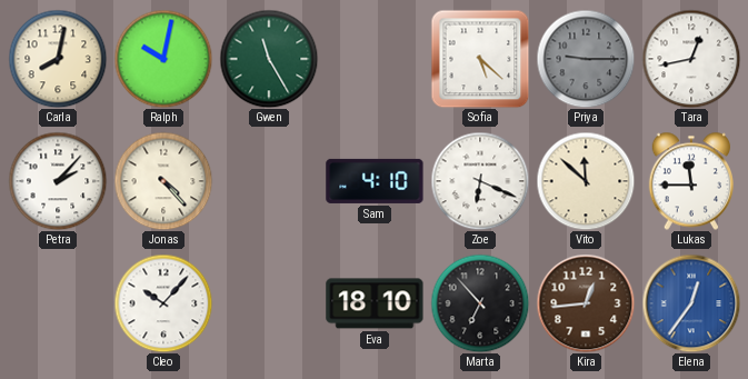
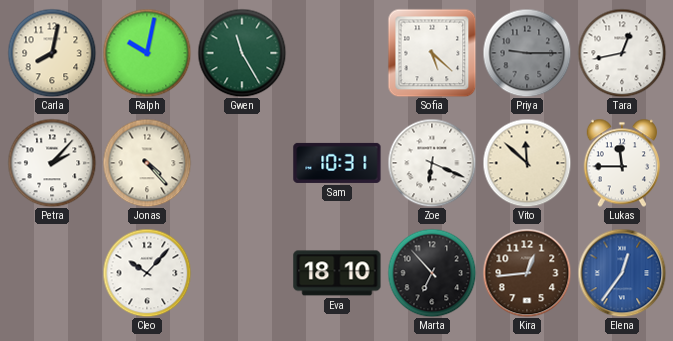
Sam: 4:10 -> 10:31
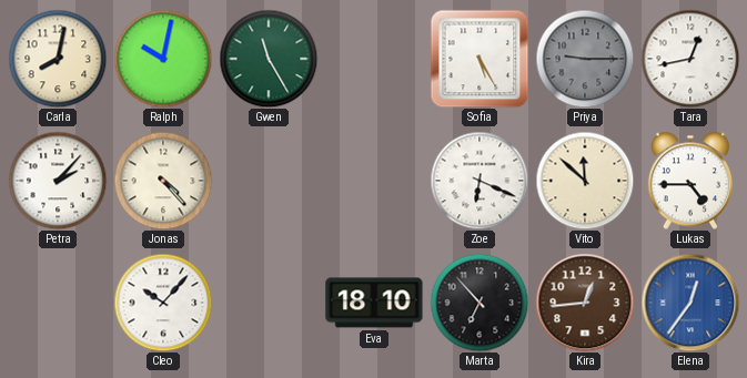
Sofia: 5:22 -> 5:25
Sam: 10:31 -> none
Lukas: 11:45 -> 4:45
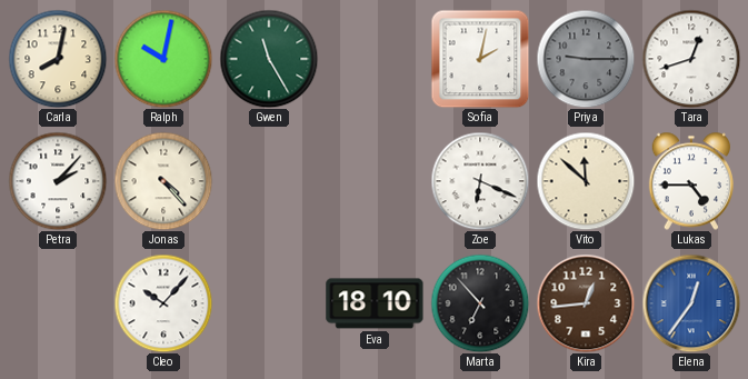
Sofia: 5:25 -> 2:02
Tara: 12:43 -> 12:42
